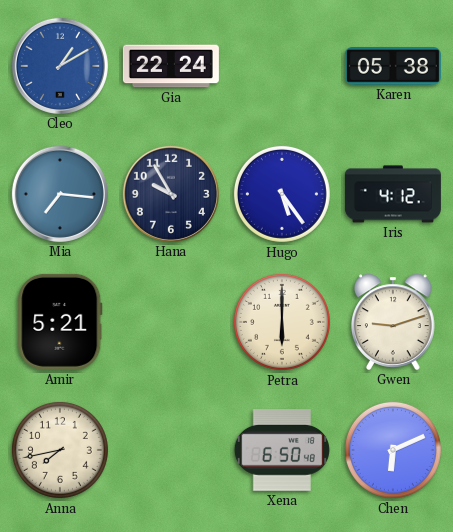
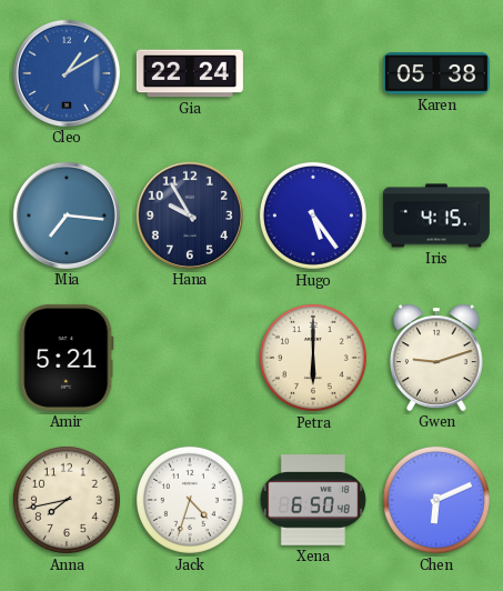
Iris: 4:12 -> 4:15
Jack: none -> 4:33
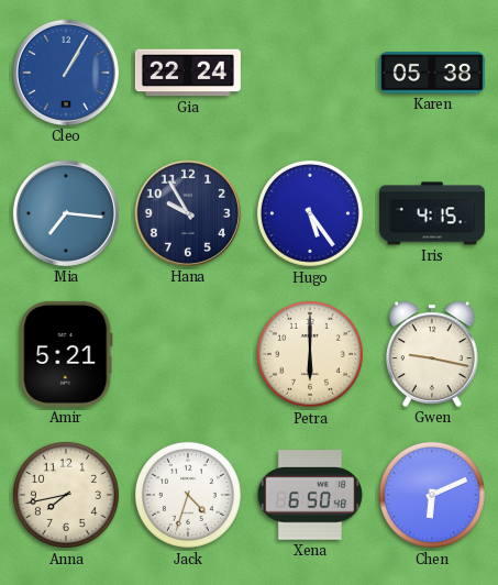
Cleo: 1:10 -> 1:05
Gwen: 9:12 -> 9:17
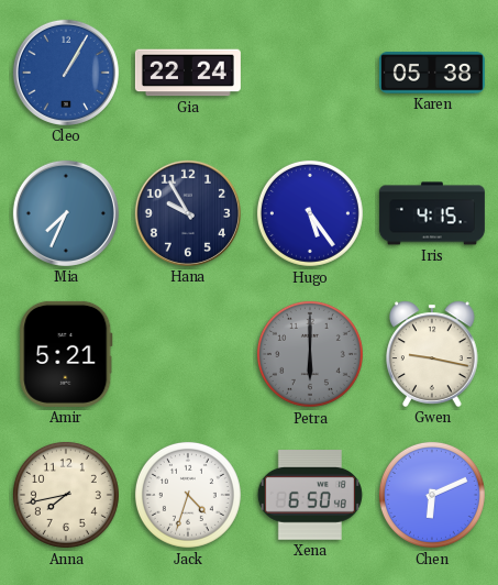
Mia: 7:16 -> 7:34
Petra dial: cream -> grey
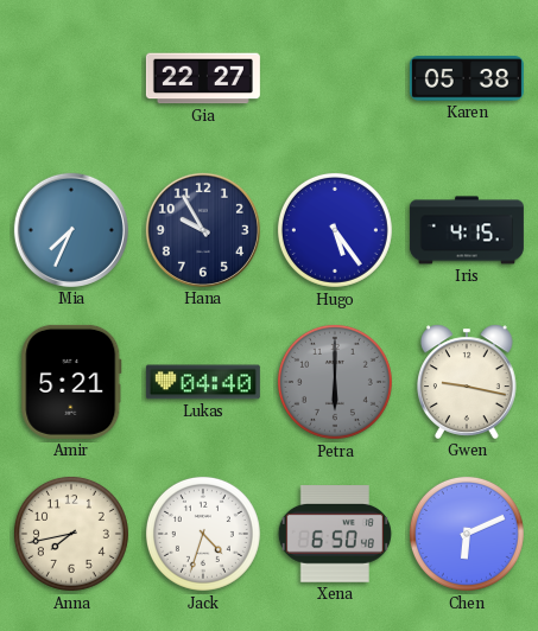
Cleo: 1:05 -> none
Gia: 22:24 -> 22:27
Lukas: none -> 04:40
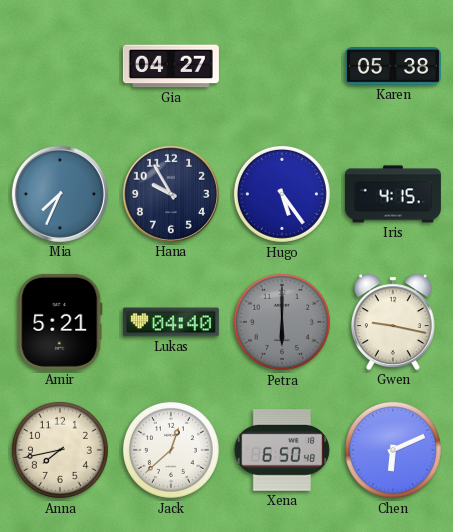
Gia: 22:27 -> 04:27
Jack: 4:33 -> 12:38
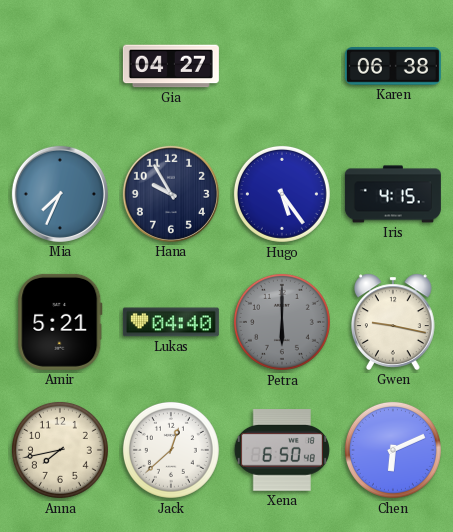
Karen: 05:38 -> 06:38
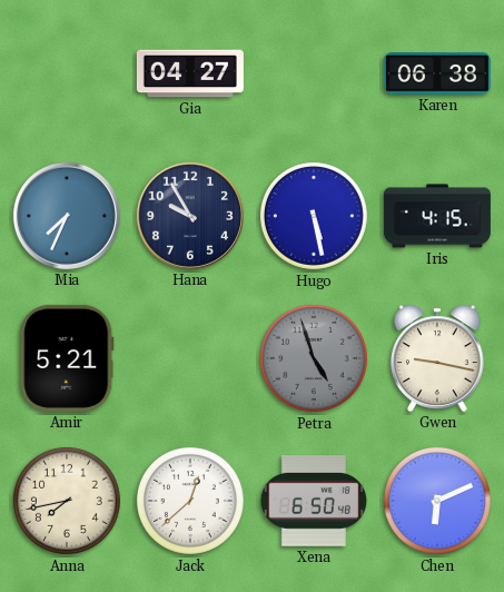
Hugo: 5:24 -> 5:28
Lukas: 04:40 -> none
Petra: 6:00 -> 4:57
